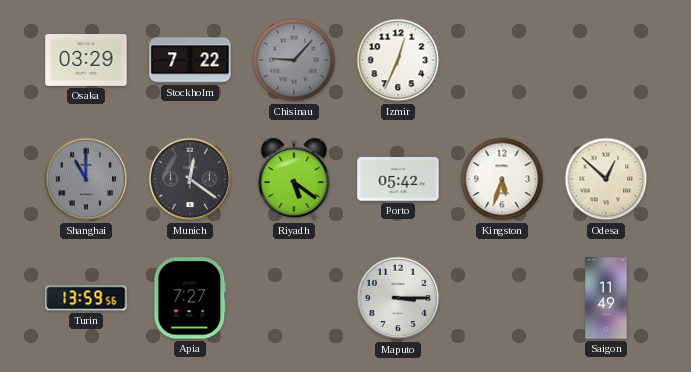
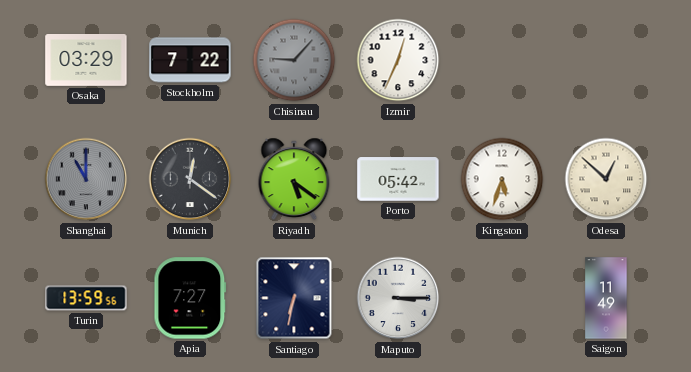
Santiago: none -> 6:32
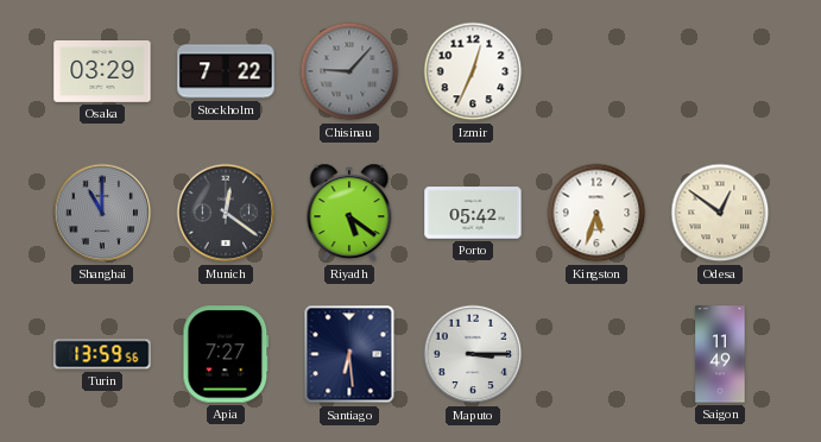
Odesa: 12:52 -> 12:51
Santiago: 6:32 -> 6:29
